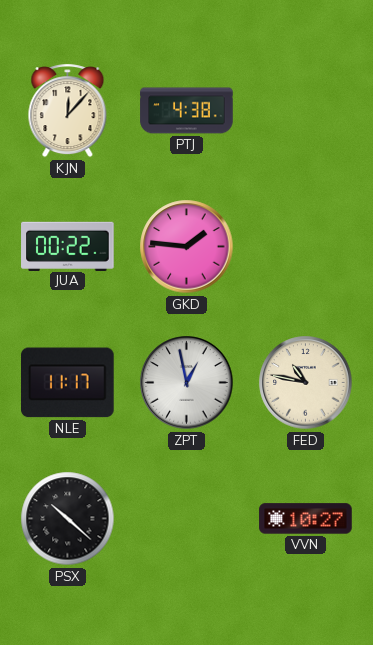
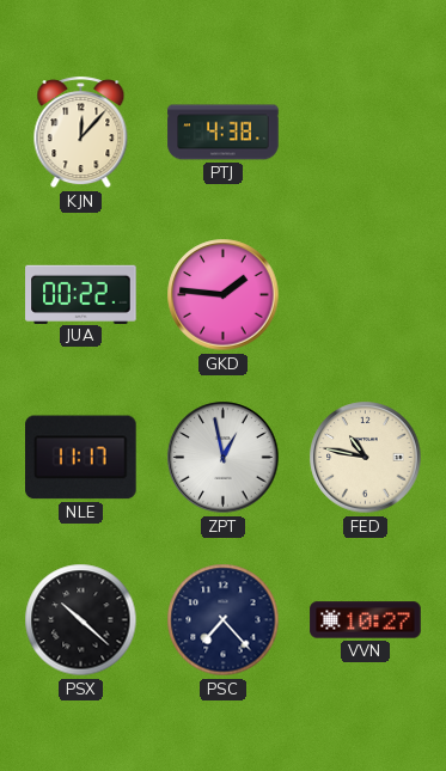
PSC: none -> 7:23
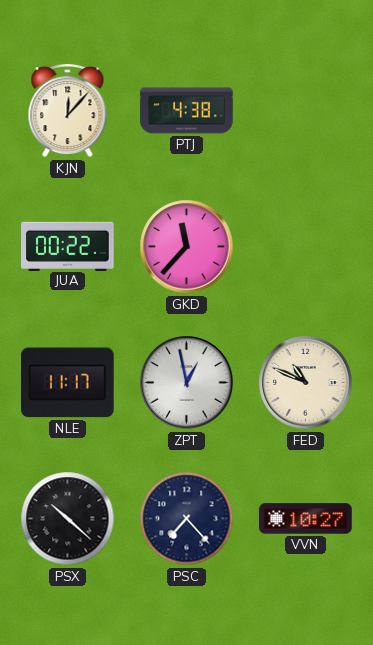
GKD: 1:46 -> 11:37
FED: 10:47 -> 10:49
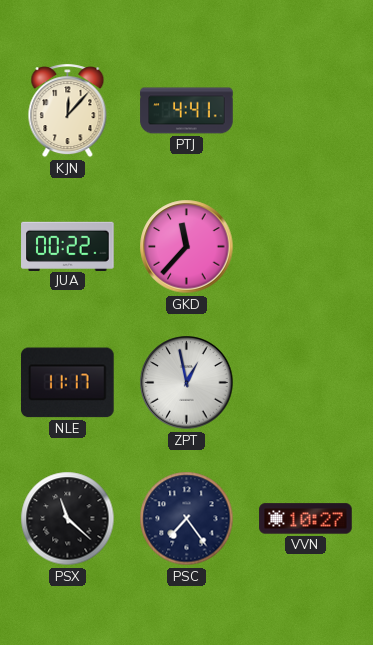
PTJ: 4:38 -> 4:41
FED: 10:49 -> none
PSX: 10:22 -> 11:22
PSC: 7:23 -> 7:24
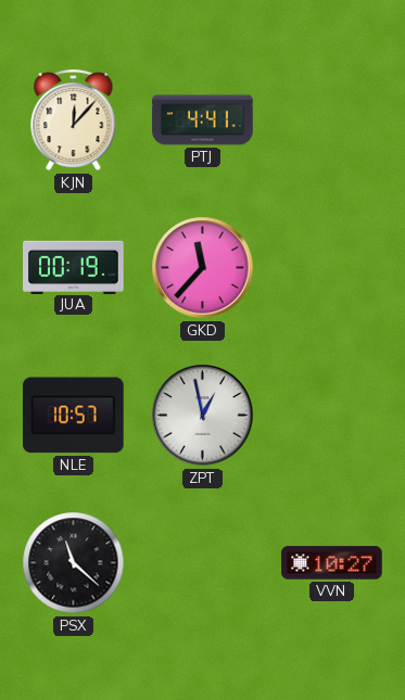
JUA: 00:22 -> 00:19
NLE: 11:17 -> 10:57
PSC: 7:24 -> none
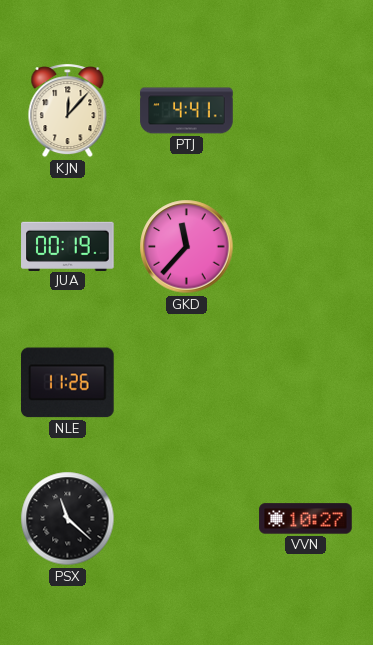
NLE: 10:57 -> 11:26
ZPT: 12:58 -> none
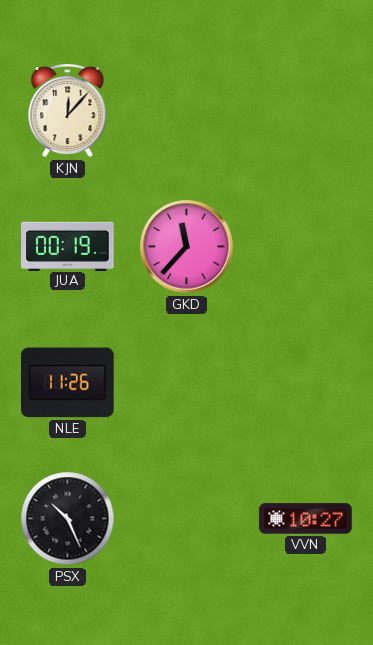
PTJ: 4:41 -> none
PSX: 11:22 -> 10:26
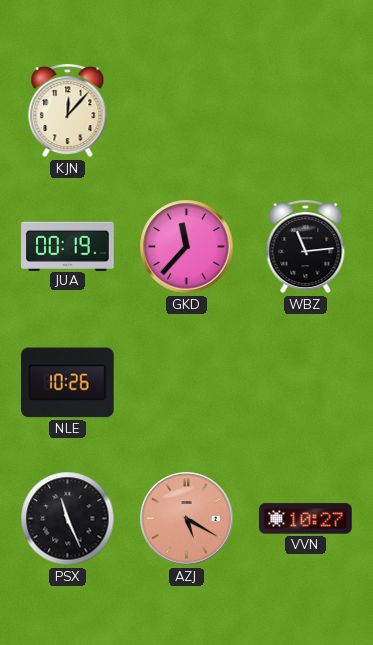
WBZ: none -> 11:14
NLE: 11:26 -> 10:26
PSX: 10:26 -> 11:26
AZJ: none -> 5:20
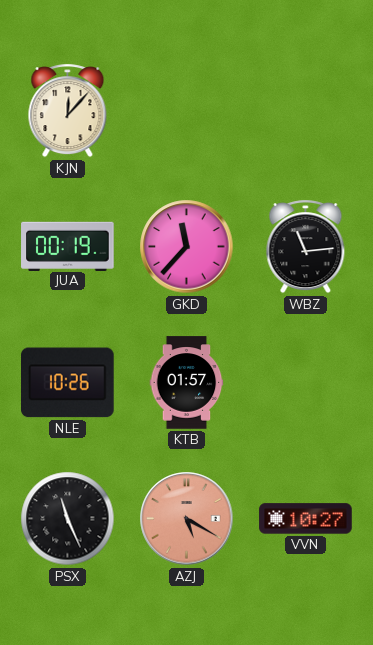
KTB: none -> 01:57
